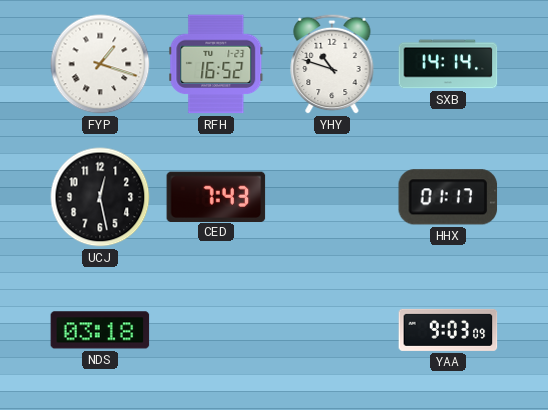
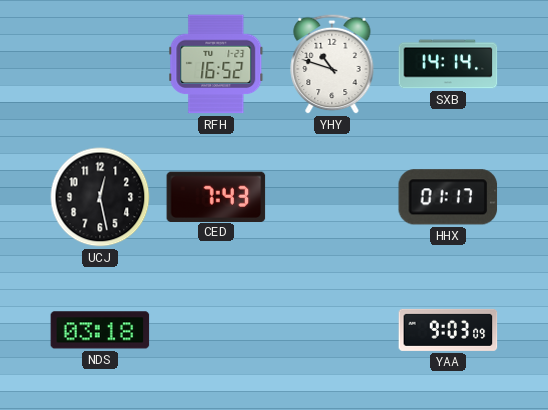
FYP: 1:18 -> none
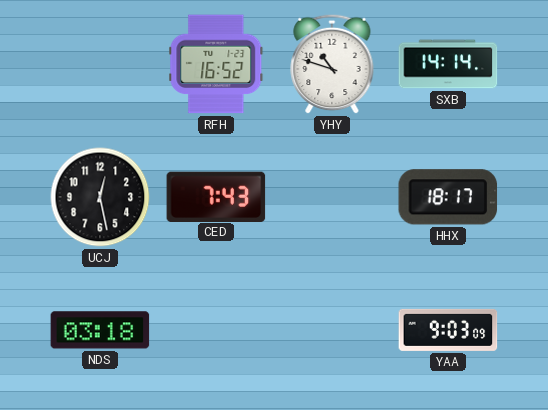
HHX: 01:17 -> 18:17
